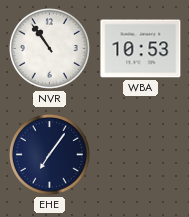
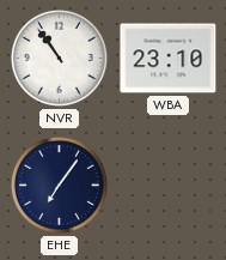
WBA: 10:53 -> 23:10
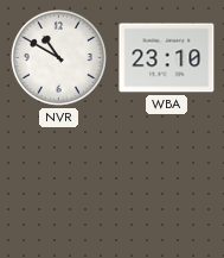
NVR: 10:54 -> 10:50
EHE: 7:06 -> none
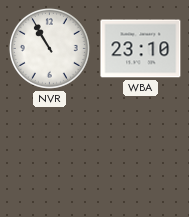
NVR: 10:50 -> 10:55
